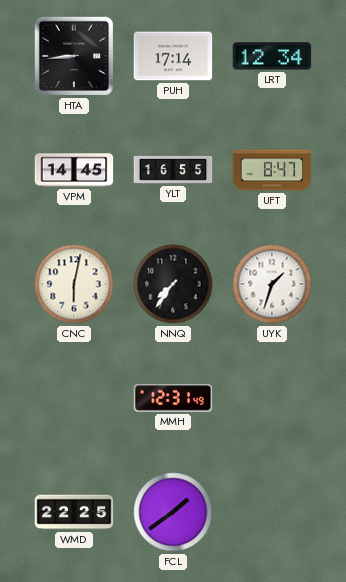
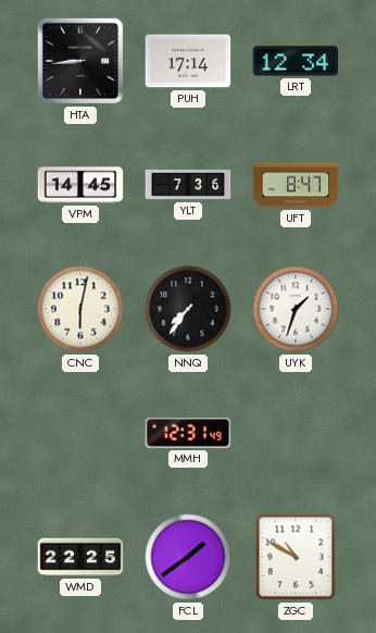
YLT: 16:55 -> 7:36
ZGC: none -> 10:50
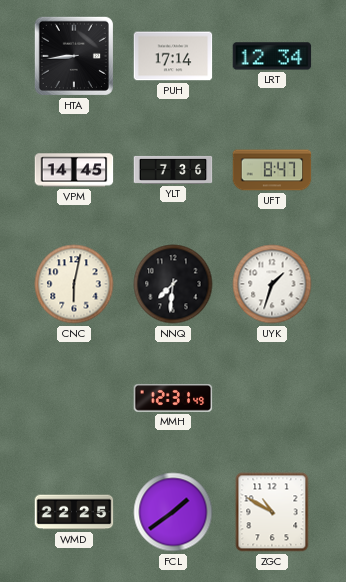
NNQ: 7:36 -> 7:31
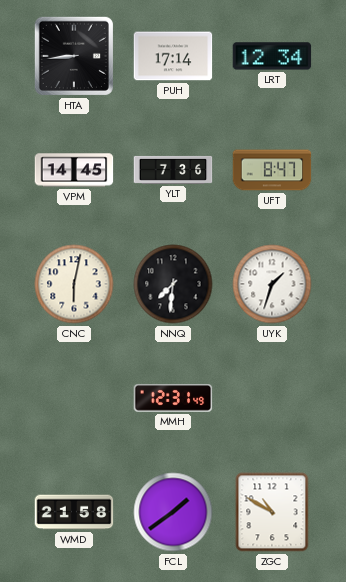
WMD: 22:25 -> 21:58
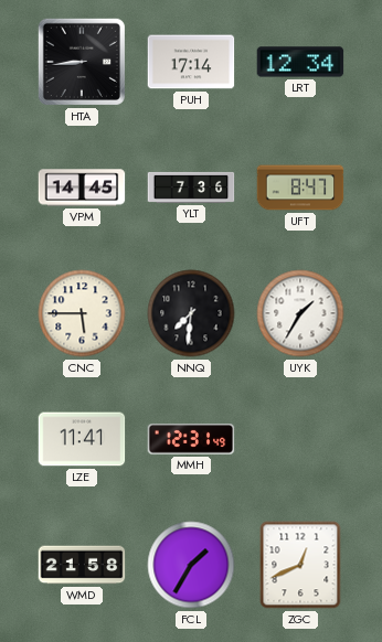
CNC: 6:02 -> 5:45
UYK: 1:33 -> 1:35
LZE: none -> 11:41
FCL: 1:39 -> 1:35
ZGC: 10:50 -> 12:41
